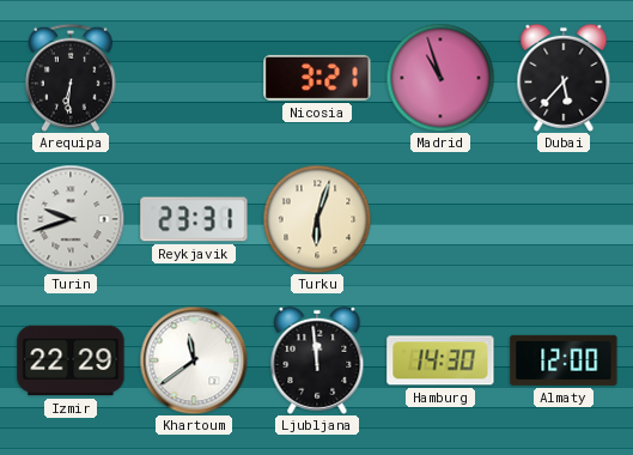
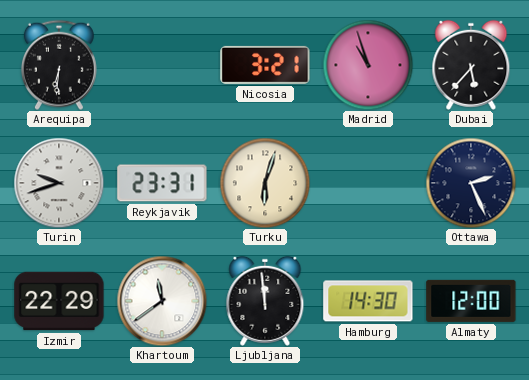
Ottawa: none -> 2:26
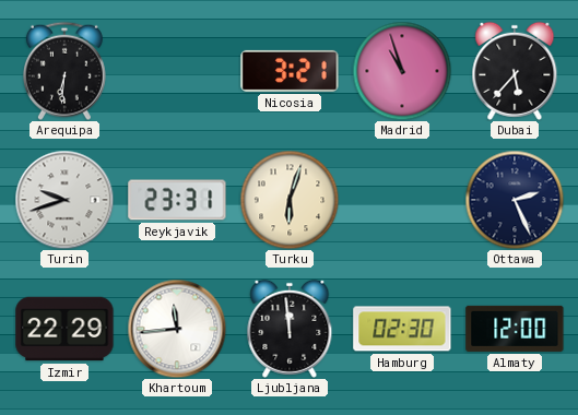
Khartoum: 11:39 -> 11:44
Hamburg: 14:30 -> 02:30
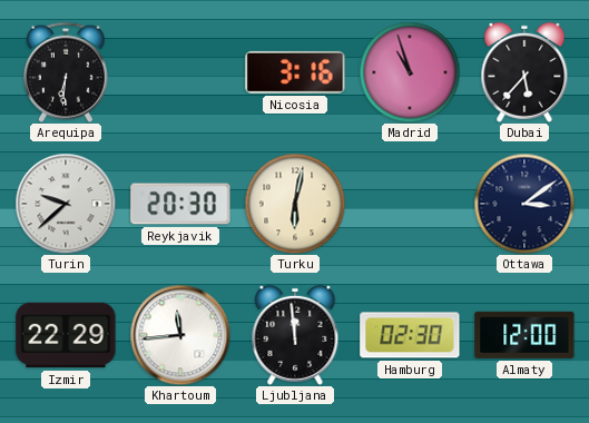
Nicosia: 3:21 -> 3:16
Turin: 9:42 -> 9:38
Reykjavik: 23:31 -> 20:30
Turku: 6:03 -> 6:02
Ottawa: 2:26 -> 3:09
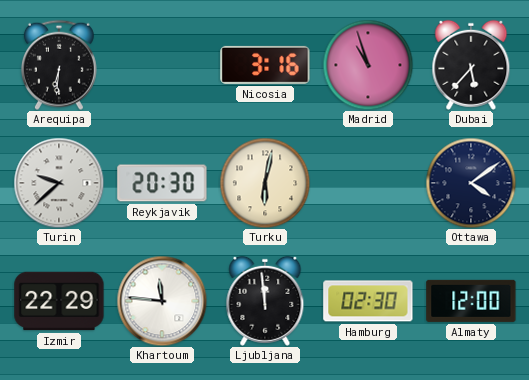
Ottawa: 3:09 -> 4:09
Khartoum: 11:44 -> 11:46
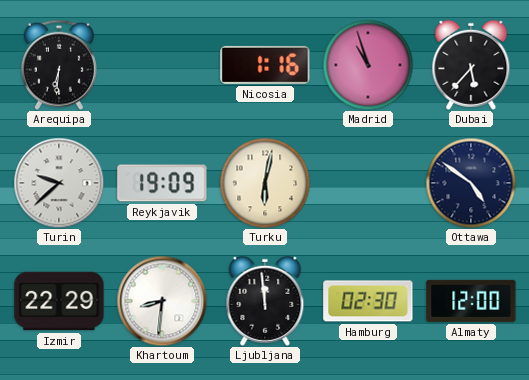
Nicosia: 3:16 -> 1:16
Reykjavik: 20:30 -> 19:09
Ottawa: 4:09 -> 4:51
Khartoum: 11:46 -> 8:31
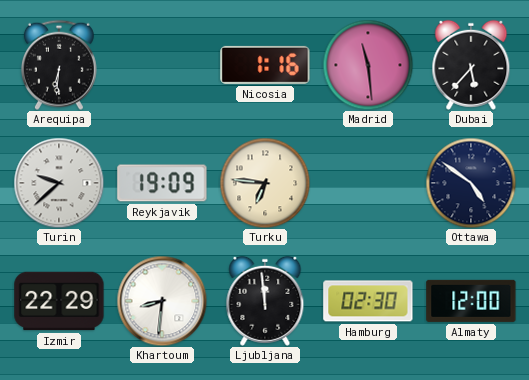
Madrid: 10:57 -> 11:29
Turku: 6:02 -> 6:46
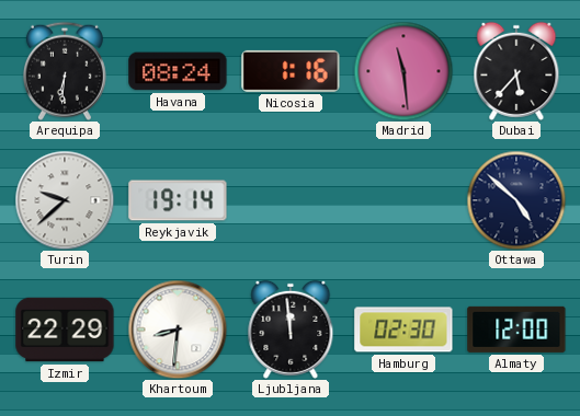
Havana: none -> 08:24
Reykjavik: 19:09 -> 19:14
Turku: 6:46 -> none
Ottawa: 4:51 -> 4:52
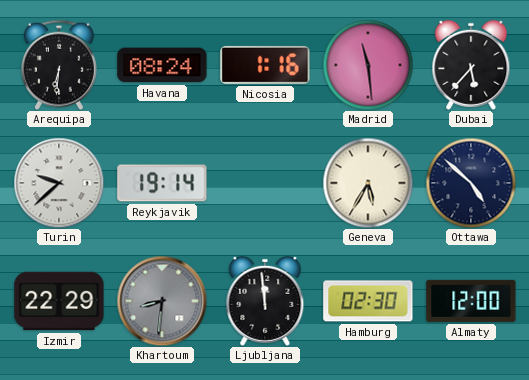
Geneva: none -> 5:35
Khartoum dial: white -> grey
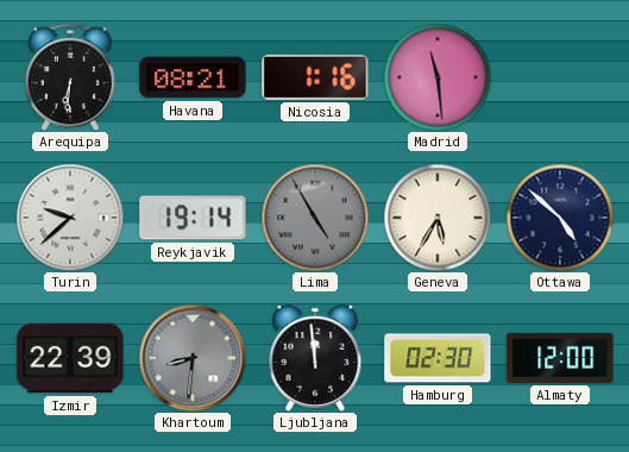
Havana: 08:24 -> 08:21
Dubai: 5:37 -> none
Lima: none -> 4:55
Izmir: 22:29 -> 22:39
